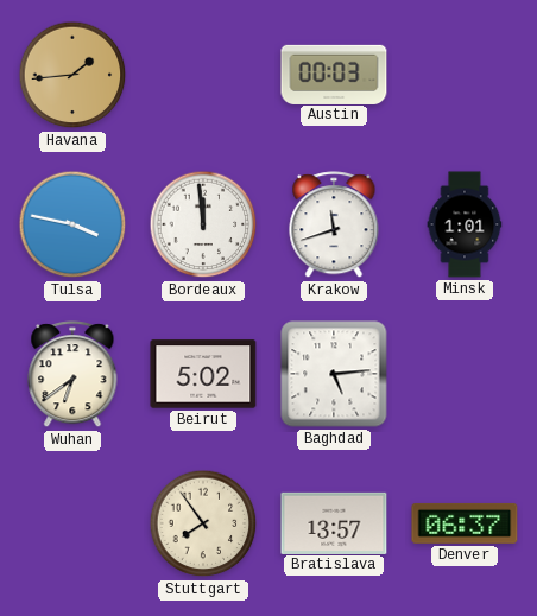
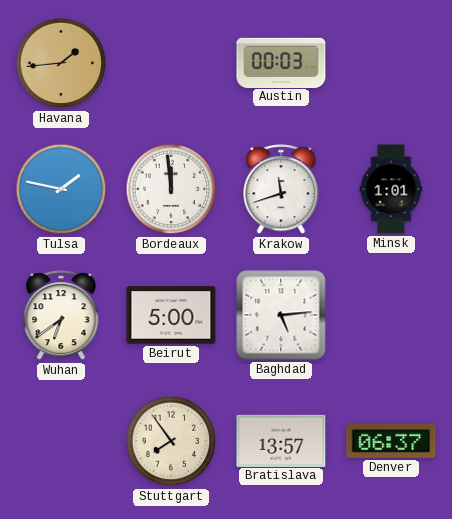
Tulsa: 3:47 -> 1:47
Beirut: 5:02 -> 5:00
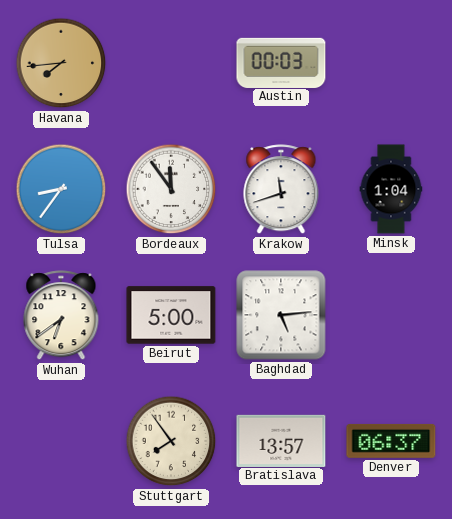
Havana: 1:44 -> 7:44
Tulsa: 1:47 -> 8:36
Bordeaux: 11:59 -> 11:54
Minsk: 1:01 -> 1:04
